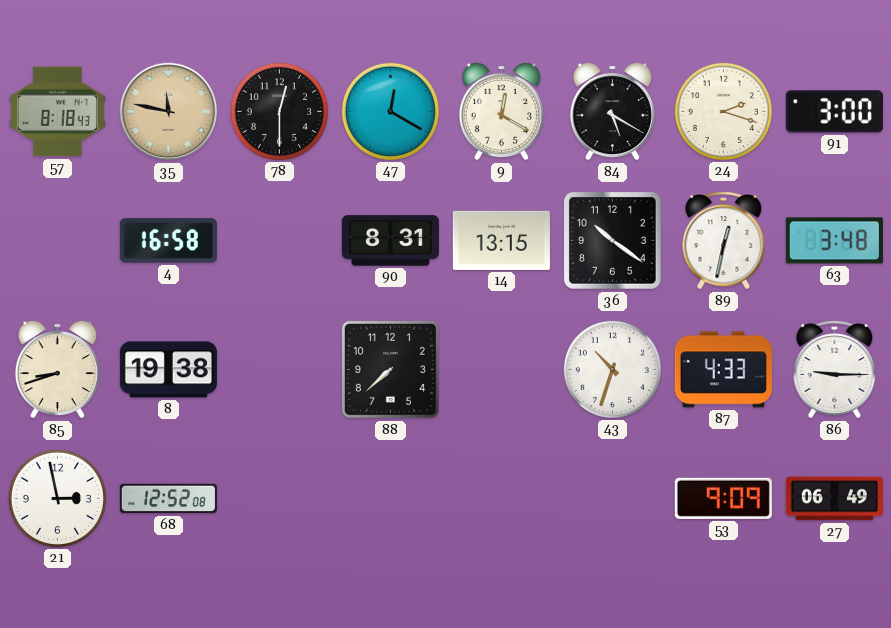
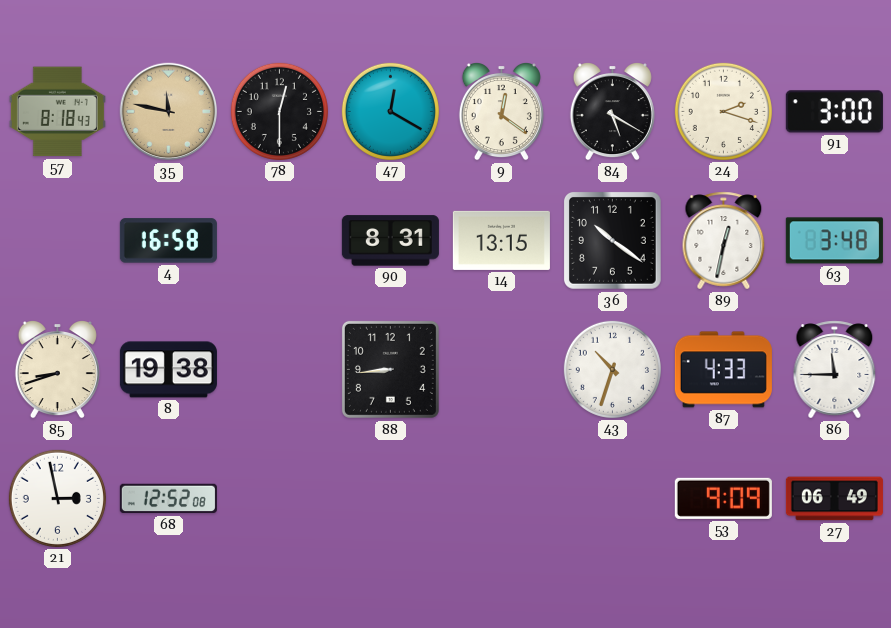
9: 12:20 -> 12:21
88: 7:38 -> 8:44
86: 9:15 -> 11:45
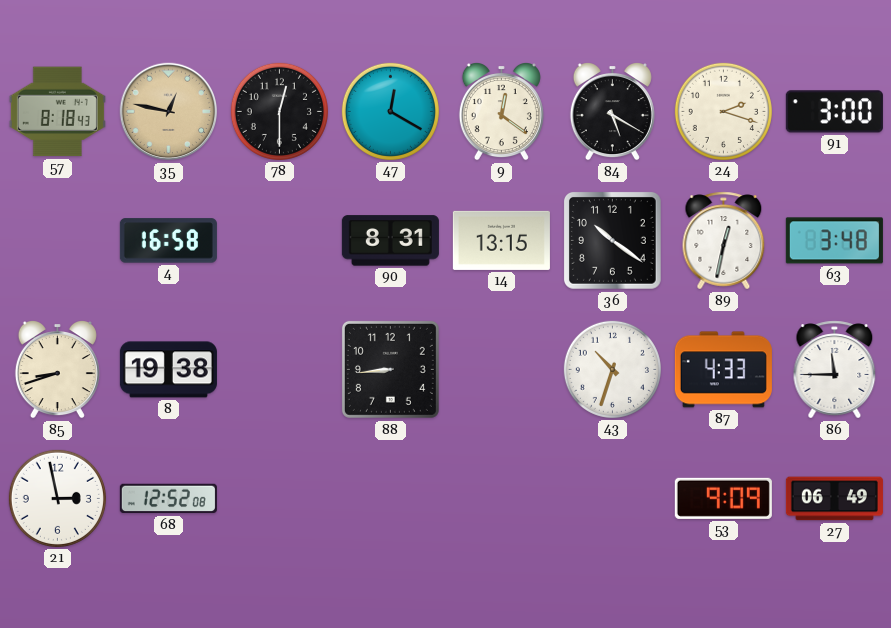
35: 11:47 -> 12:47
